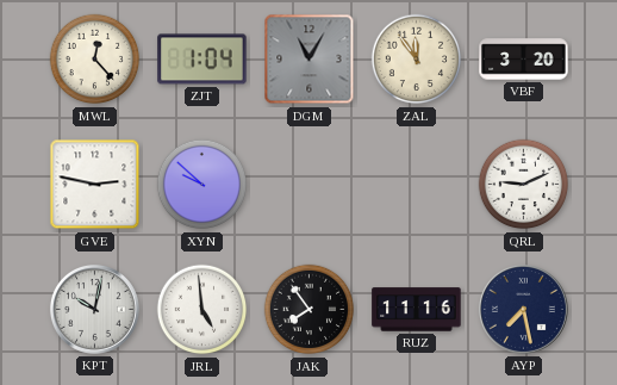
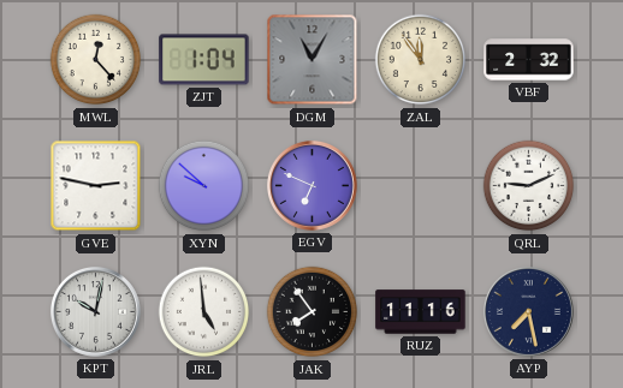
VBF: 3:20 -> 2:32
EGV: none -> 6:49
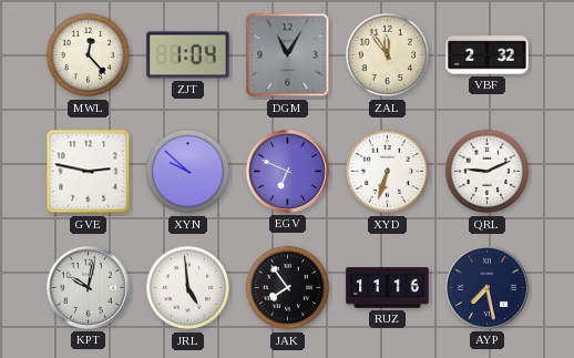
XYD: none -> 6:33
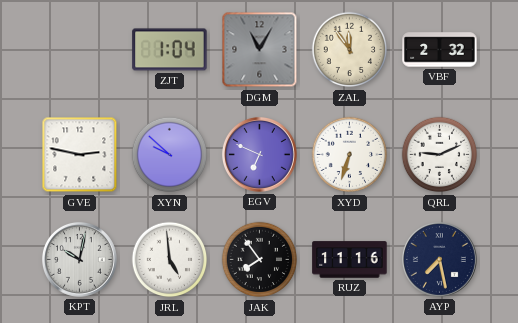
MWL: 12:23 -> none
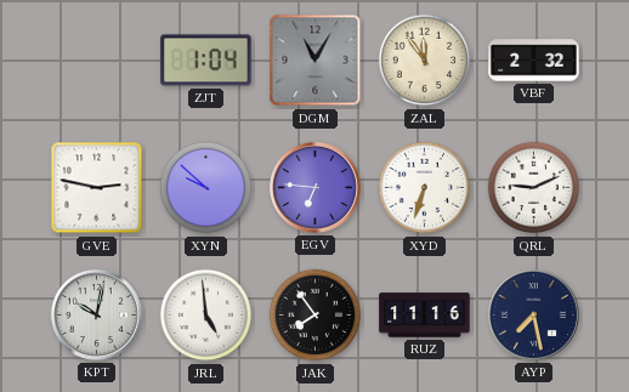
EGV: 6:49 -> 6:46
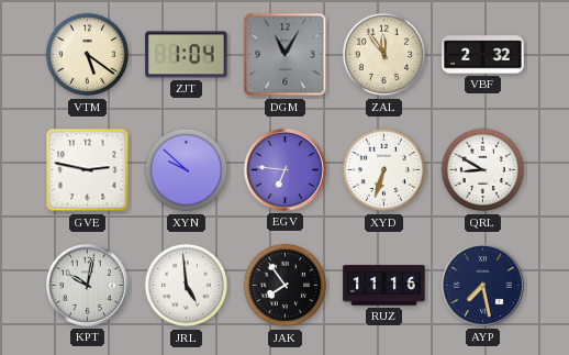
VTM: none -> 5:21
QRL: 9:11 -> 8:50
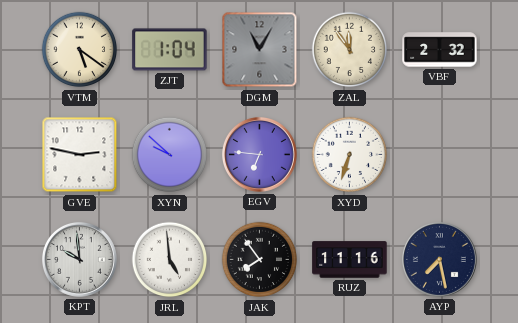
QRL: 8:50 -> none
KPT: 10:02 -> 9:59
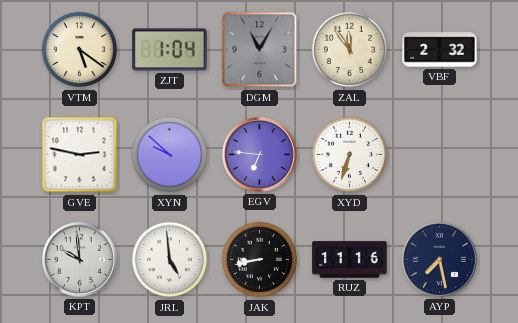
JAK: 7:54 -> 8:43
